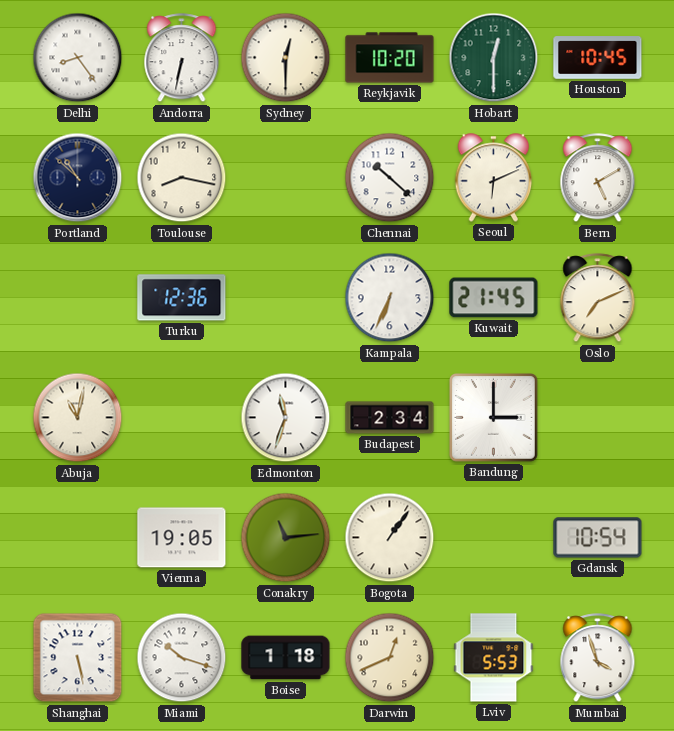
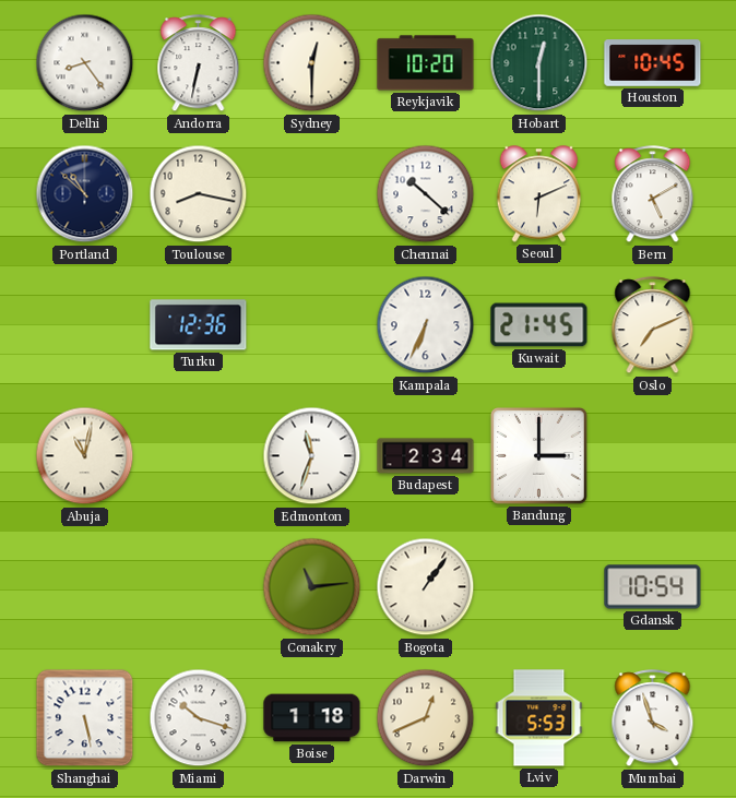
Vienna: 19:05 -> none
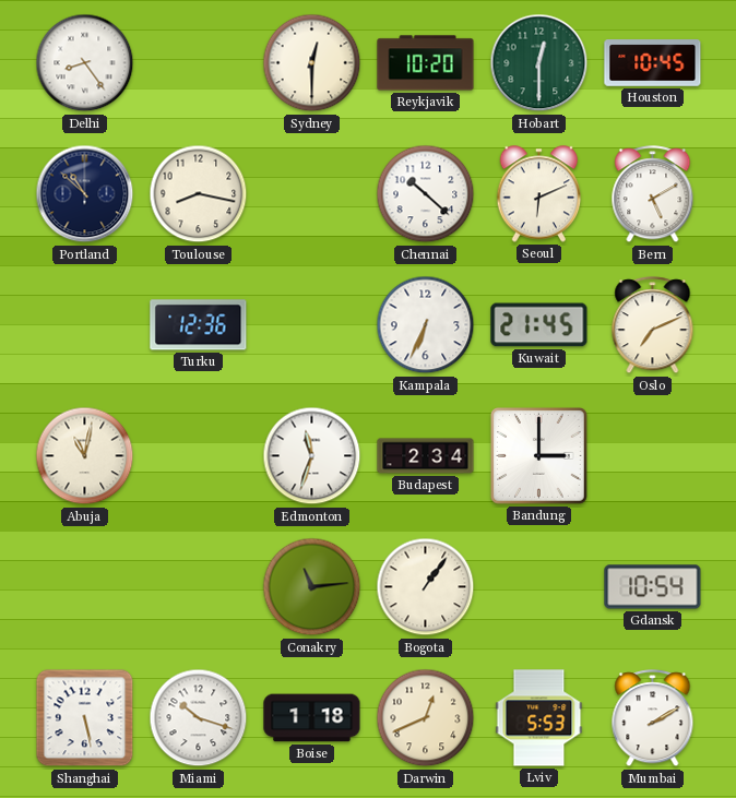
Andorra: 6:32 -> none
Mumbai: 3:57 -> 2:10
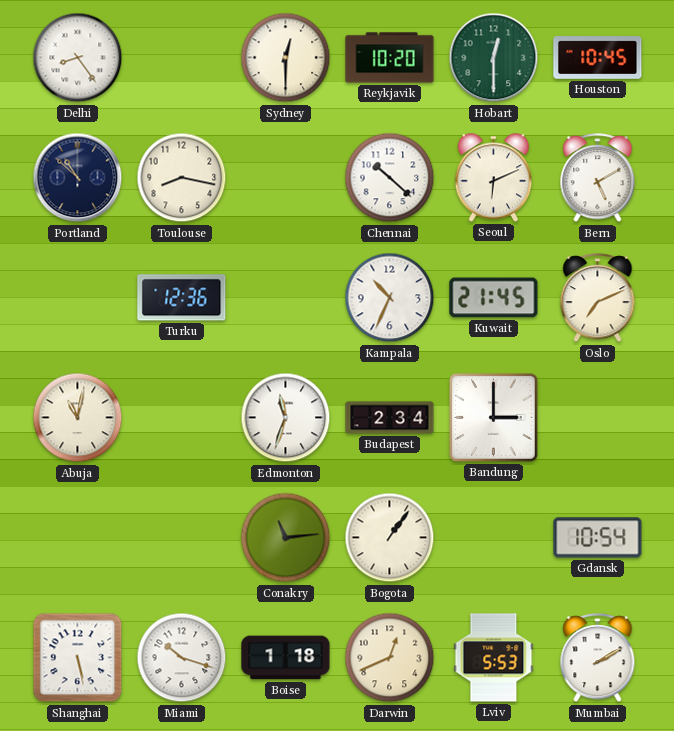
Kampala: 6:34 -> 10:34
